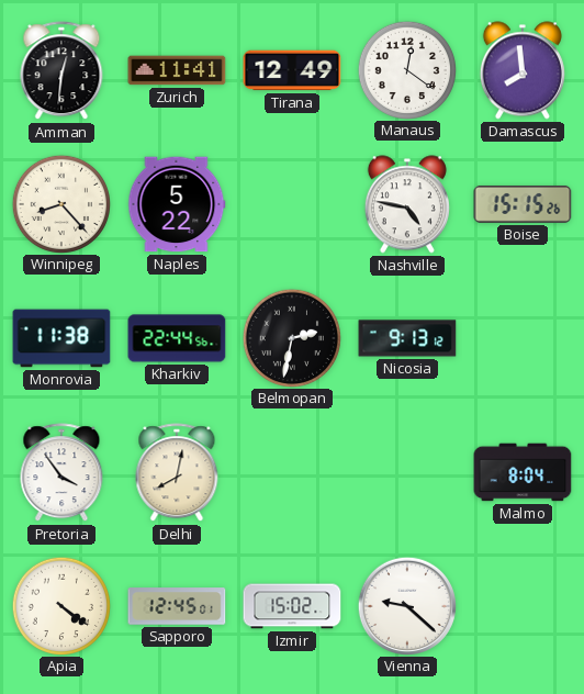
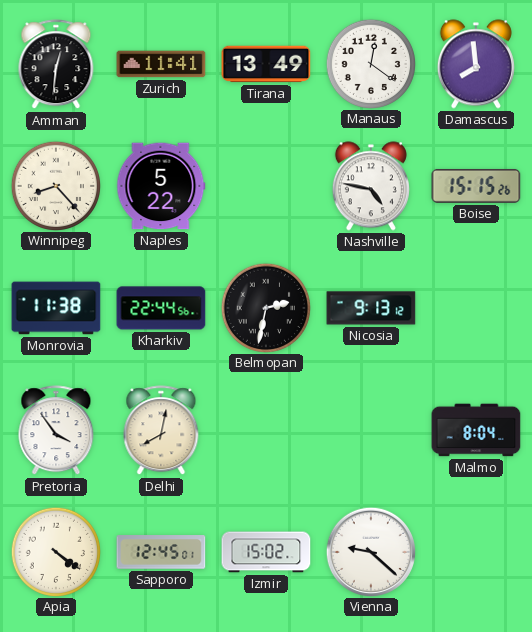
Tirana: 12:49 -> 13:49
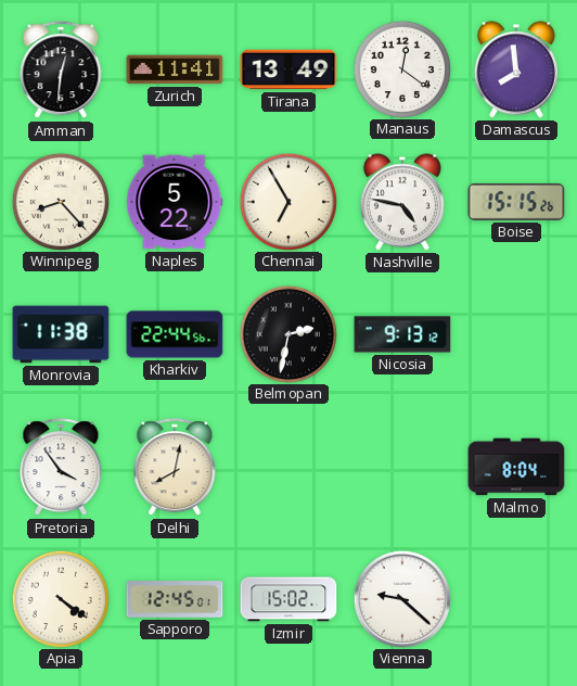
Chennai: none -> 6:55
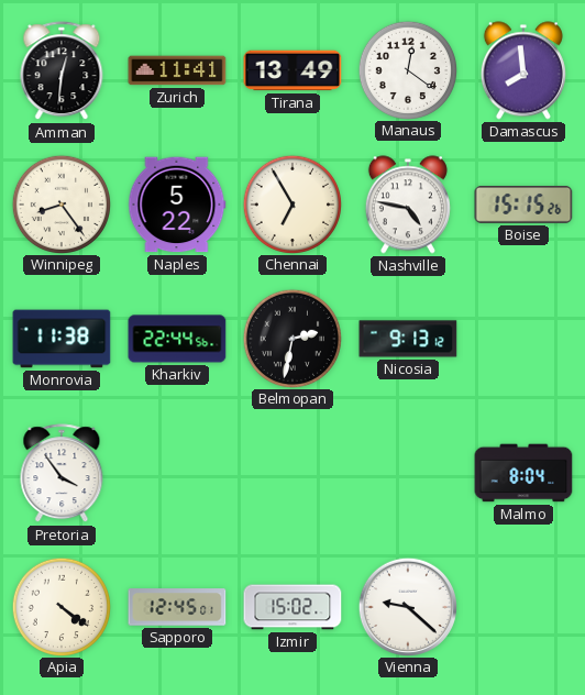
Winnipeg: 8:23 -> 8:24
Delhi: 8:02 -> none
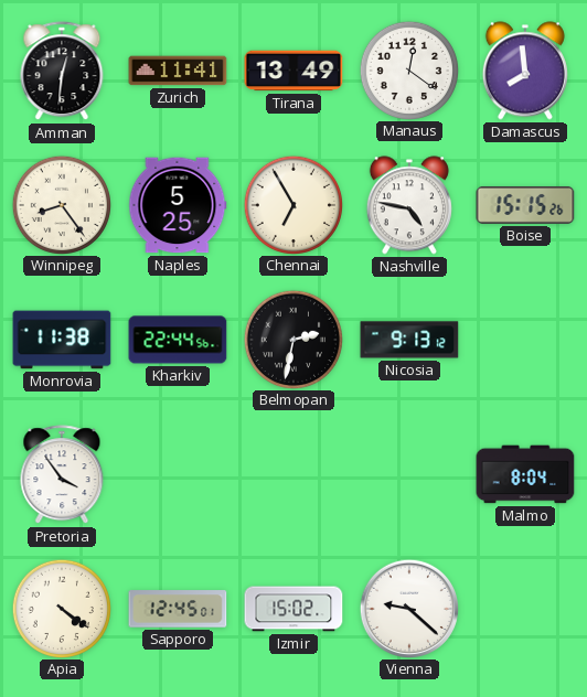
Naples: 5:22 -> 5:25
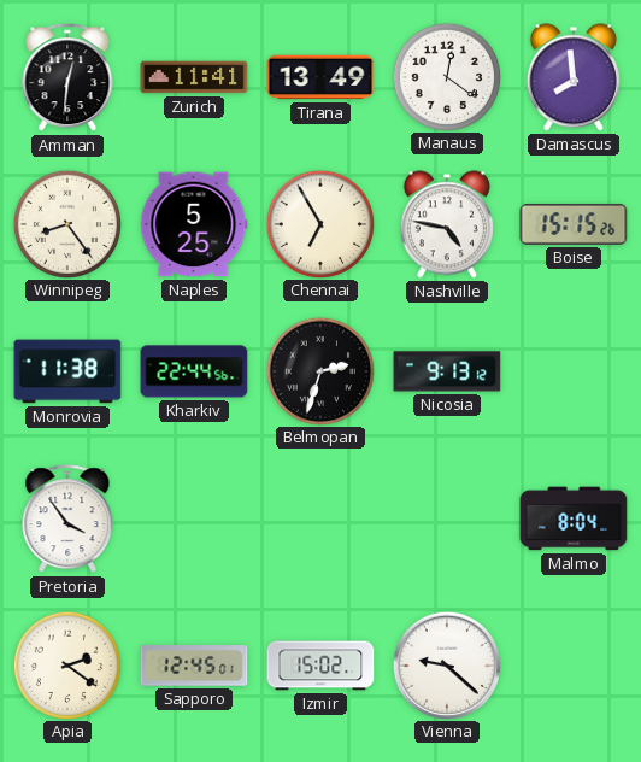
Belmopan: 2:32 -> 2:33
Apia: 4:21 -> 2:21
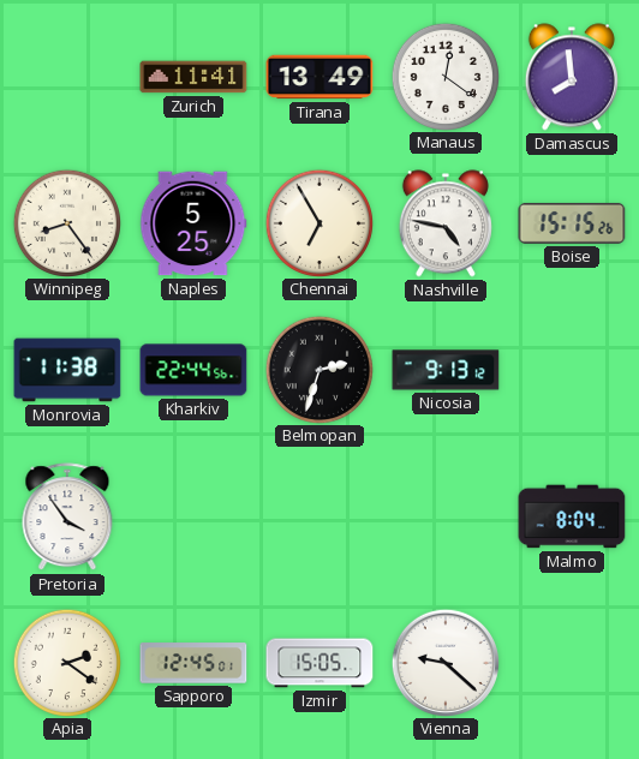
Amman: 12:31 -> none
Izmir: 15:02 -> 15:05
